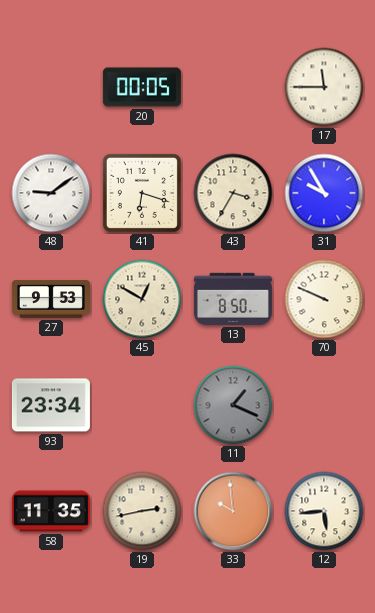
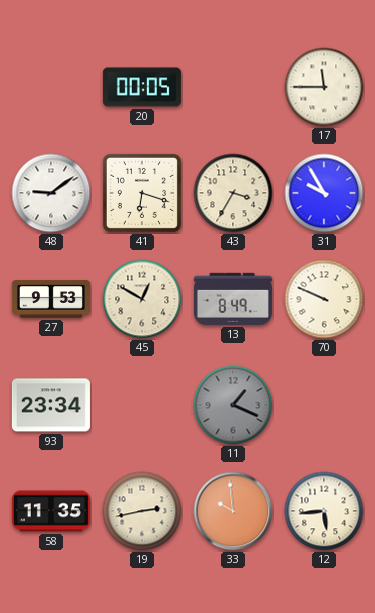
13: 8:50 -> 8:49
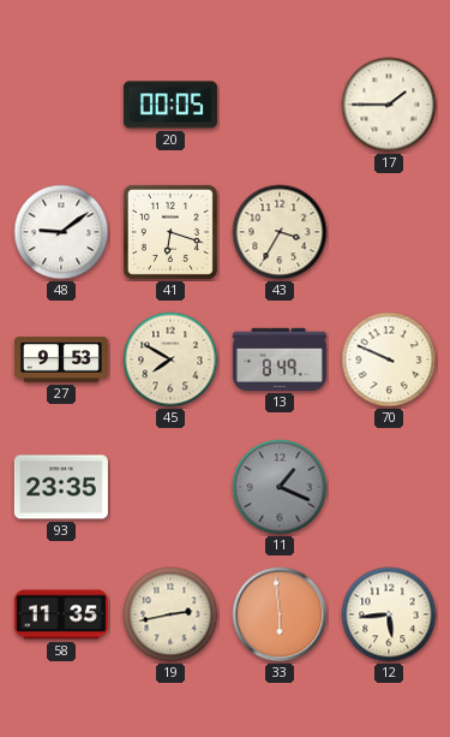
17: 11:45 -> 1:45
31: 9:55 -> none
45: 12:50 -> 7:50
93: 23:34 -> 23:35
33: 9:59 -> 5:59
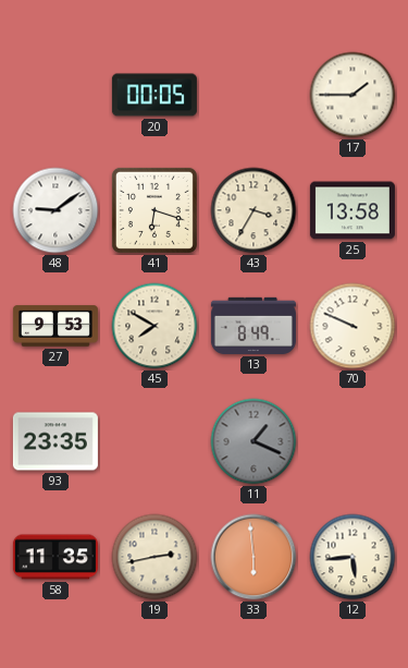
25: none -> 13:58
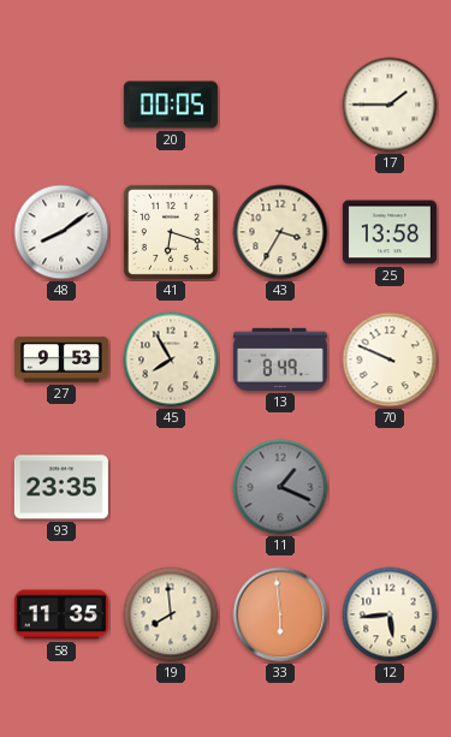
48: 9:09 -> 8:09
45: 7:50 -> 7:55
19: 2:43 -> 7:59
